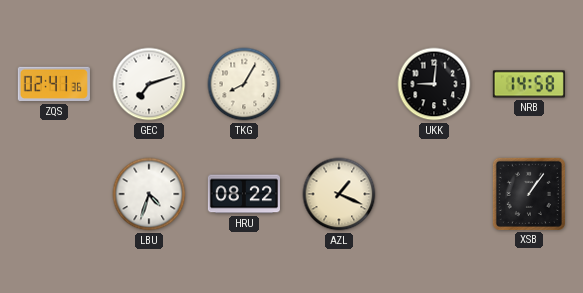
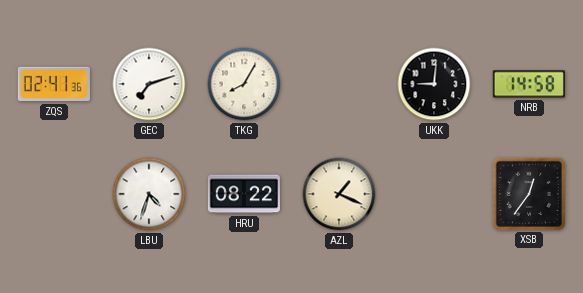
XSB: 1:06 -> 12:36
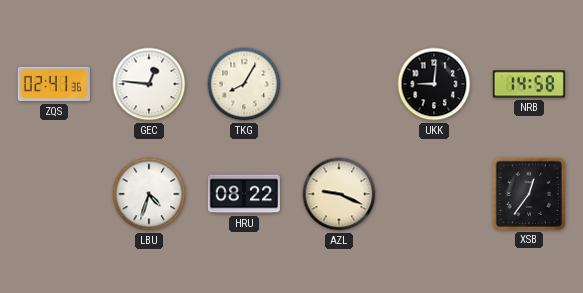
GEC: 7:12 -> 12:46
AZL: 1:19 -> 9:19
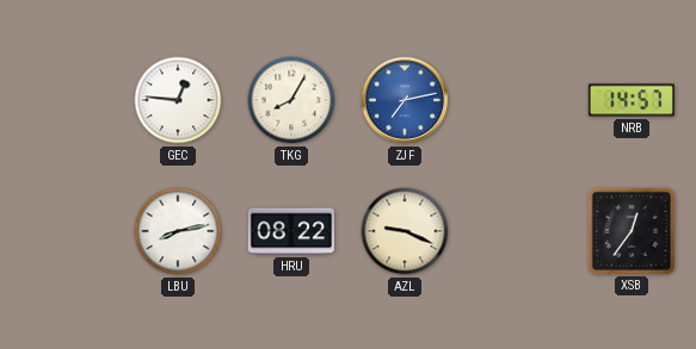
ZQS: 02:41 -> none
ZJF: none -> 7:13
UKK: 9:01 -> none
NRB: 14:58 -> 14:57
LBU: 4:33 -> 8:13
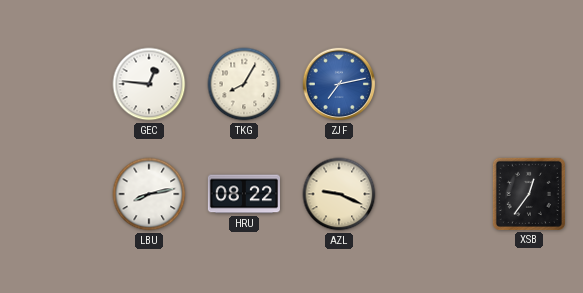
NRB: 14:57 -> none
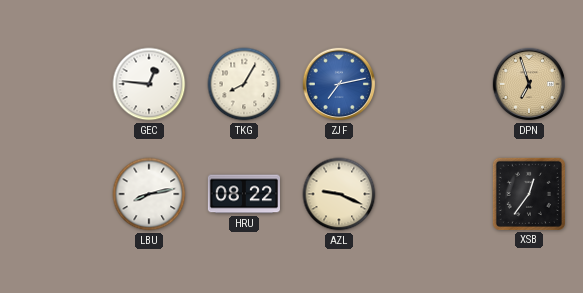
DPN: none -> 6:57
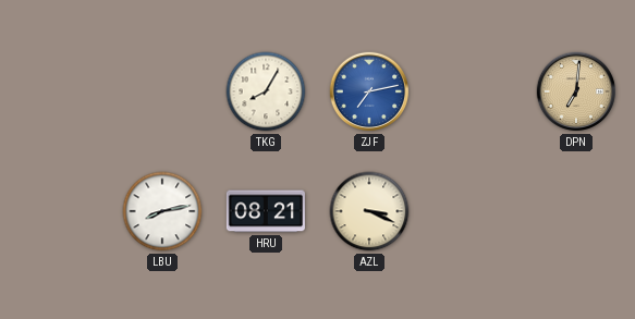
GEC: 12:46 -> none
DPN: 6:57 -> 7:01
HRU: 08:22 -> 08:21
AZL: 9:19 -> 3:19
XSB: 12:36 -> none
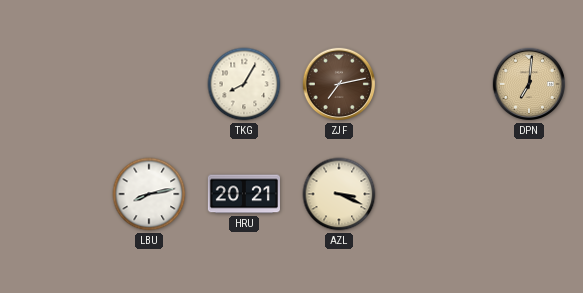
ZJF dial: blue -> brown
HRU: 08:21 -> 20:21
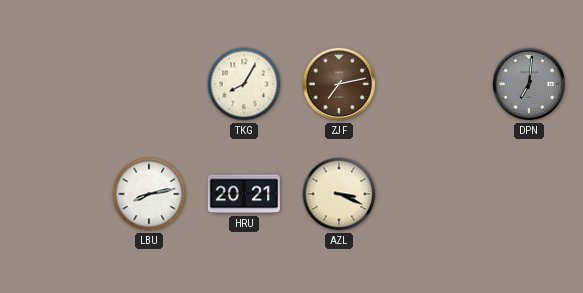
DPN dial: champagne -> grey
